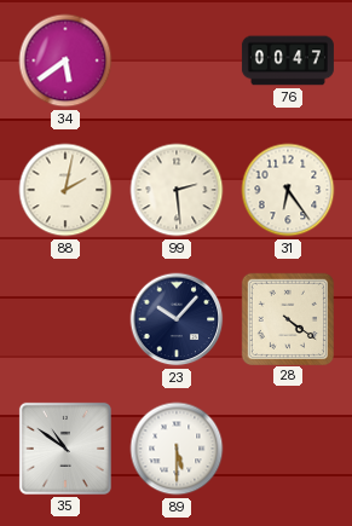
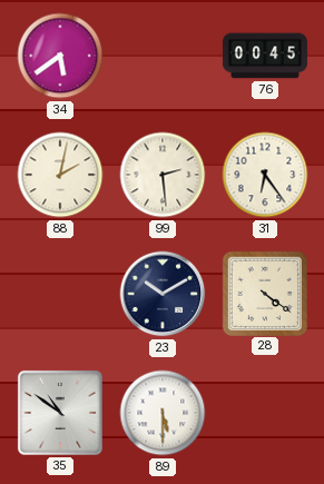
76: 00:47 -> 00:45
23: 10:07 -> 10:10
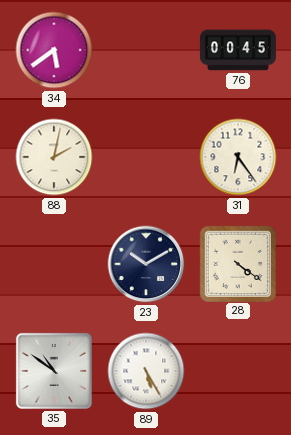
99: 2:29 -> none
89: 5:30 -> 5:25
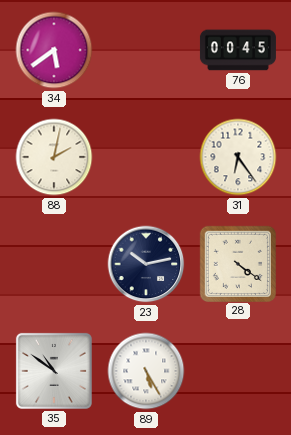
23: 10:10 -> 10:13
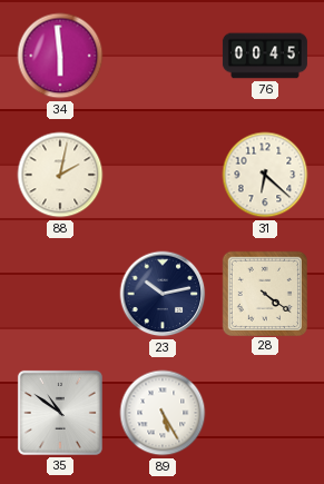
34: 5:39 -> 5:59
31: 6:24 -> 6:22
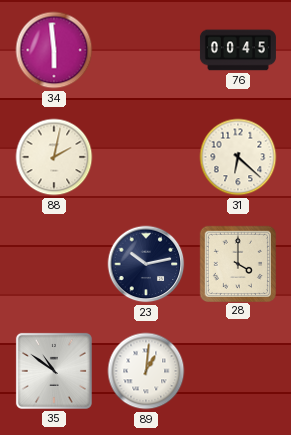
28: 4:21 -> 4:00
89: 5:25 -> 1:01
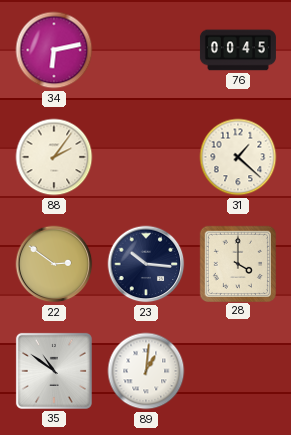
34: 5:59 -> 6:13
88: 2:02 -> 2:06
31: 6:22 -> 1:22
22: none -> 2:51
23: 10:13 -> 10:16
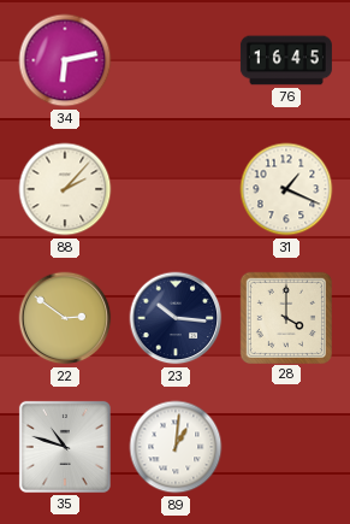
76: 00:45 -> 16:45
88: 2:06 -> 2:07
31: 1:22 -> 1:19
35: 10:51 -> 10:48
